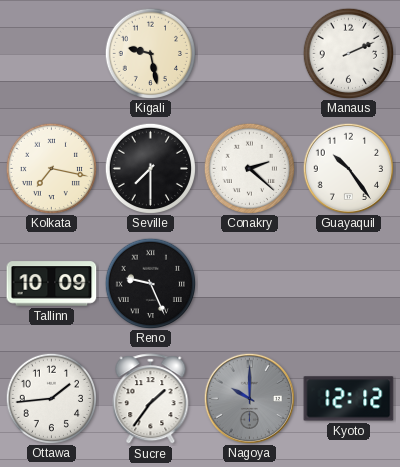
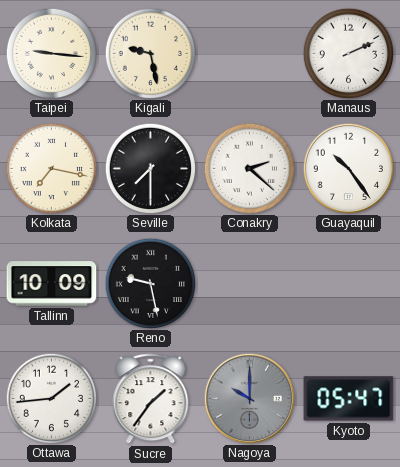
Taipei: none -> 9:16
Reno: 9:26 -> 9:28
Kyoto: 12:12 -> 05:47
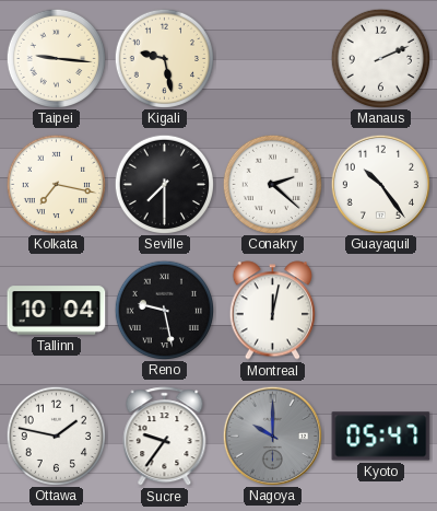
Tallinn: 10:09 -> 10:04
Montreal: none -> 12:02
Ottawa: 1:44 -> 1:47
Sucre: 1:36 -> 9:36
